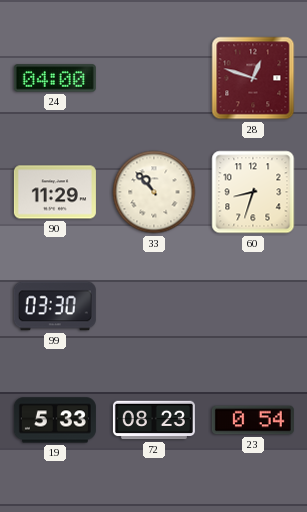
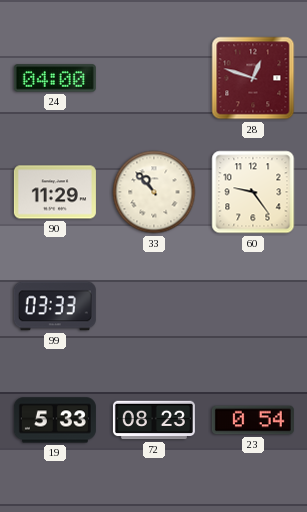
60: 8:33 -> 9:24
99: 03:30 -> 03:33
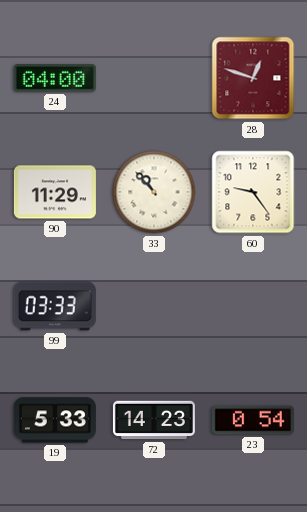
72: 08:23 -> 14:23
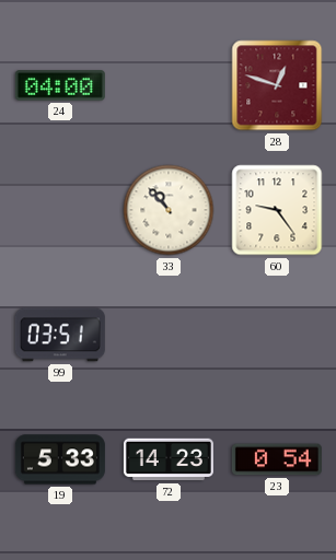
90: 11:29 -> none
99: 03:33 -> 03:51
